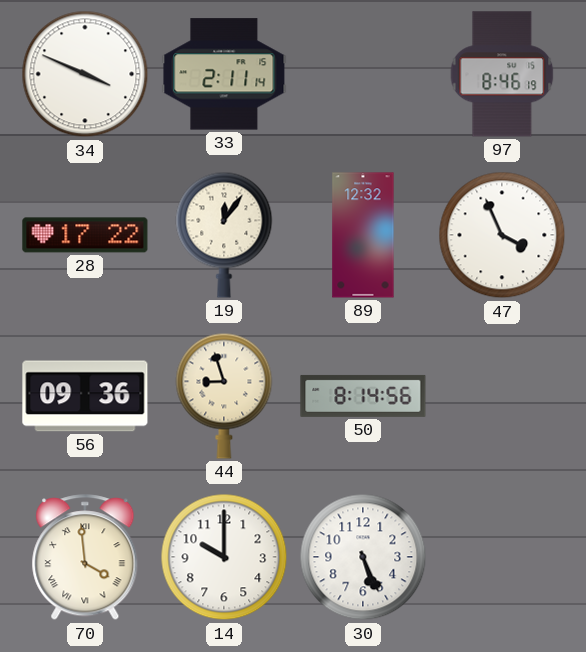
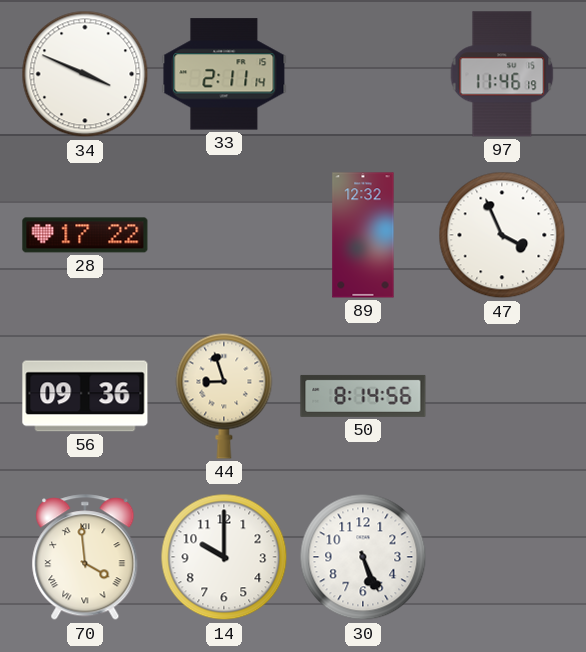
97: 8:46 -> 11:46
19: 12:06 -> none
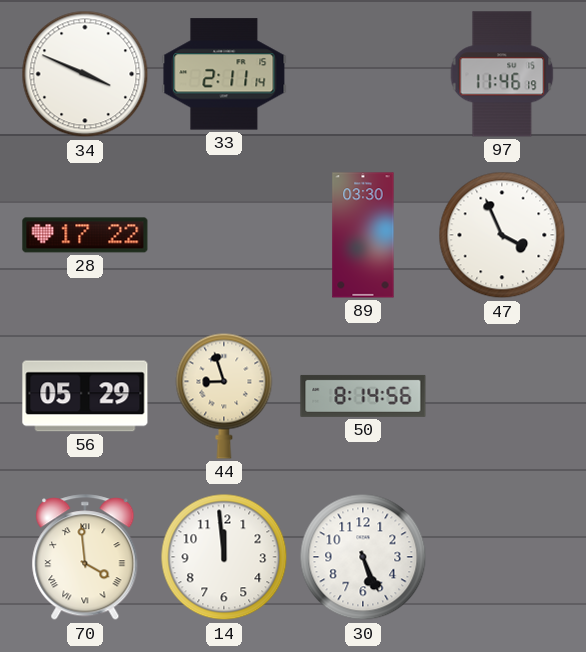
89: 12:32 -> 03:30
56: 09:36 -> 05:29
14: 10:00 -> 11:59
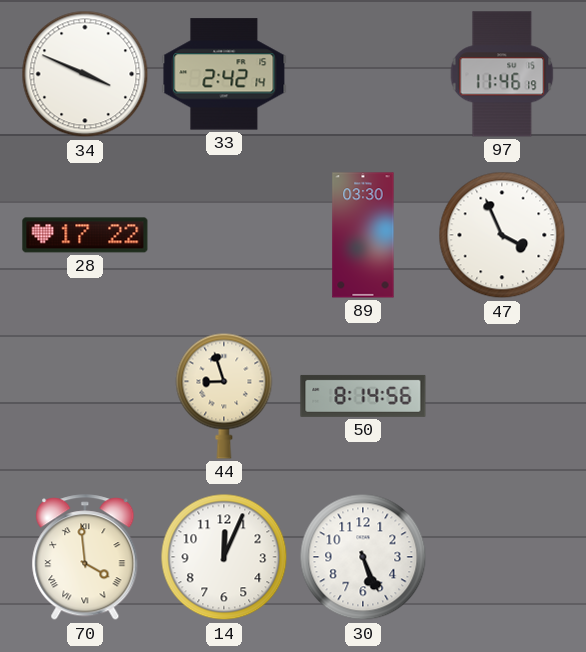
33: 2:11 -> 2:42
56: 05:29 -> none
14: 11:59 -> 12:04
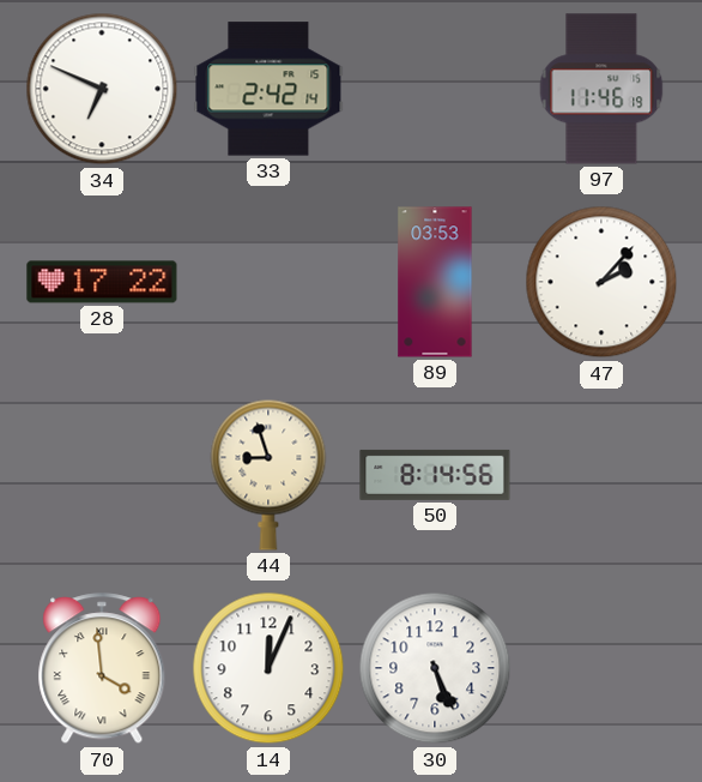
34: 3:49 -> 6:49
89: 03:30 -> 03:53
47: 3:56 -> 2:07
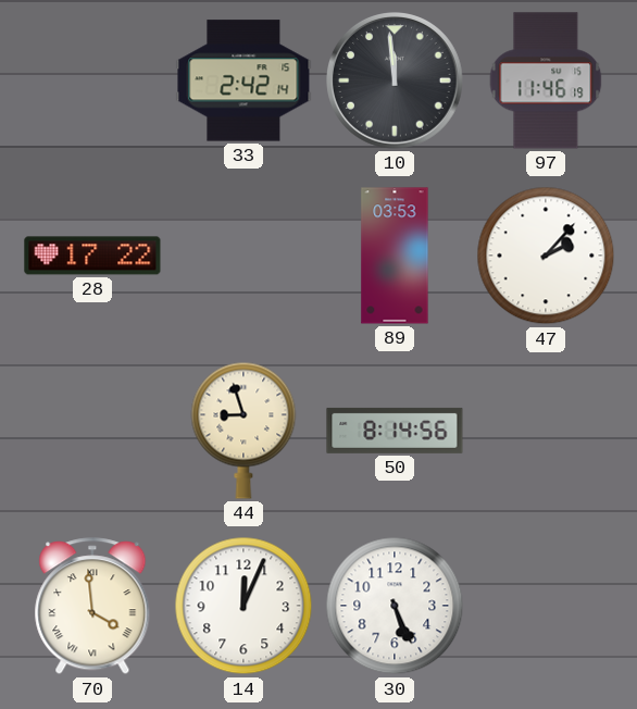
34: 6:49 -> none
10: none -> 11:59
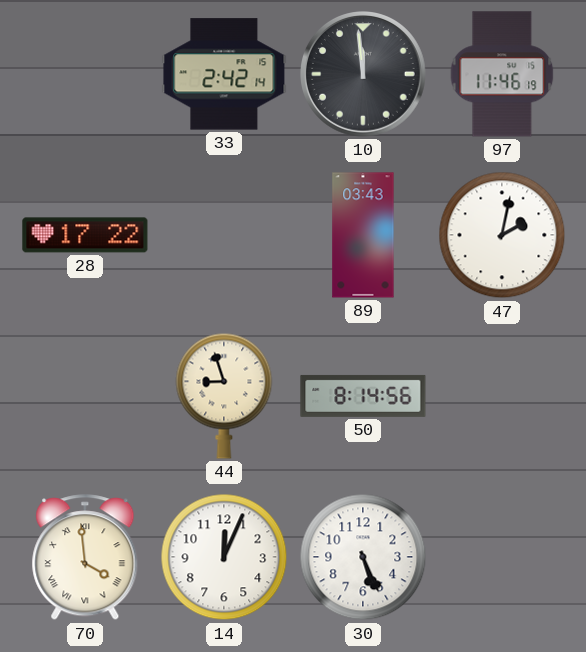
89: 03:53 -> 03:43
47: 2:07 -> 2:02
